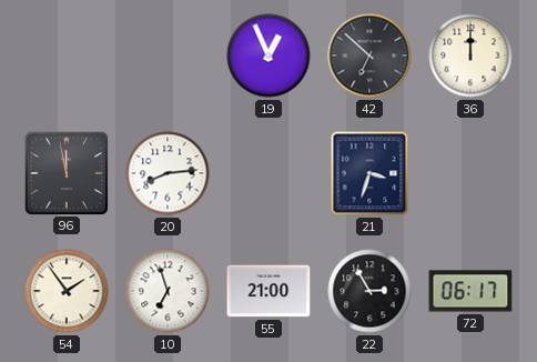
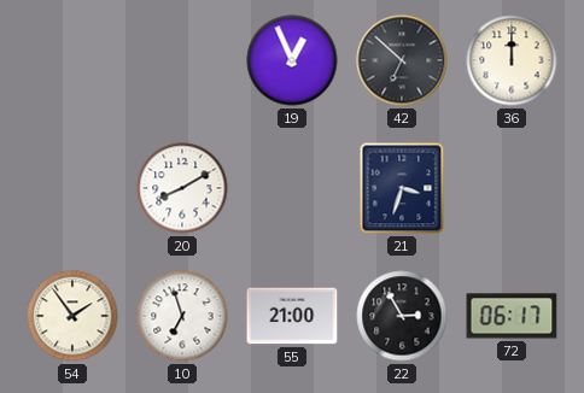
96: 11:58 -> none
20: 8:14 -> 8:10
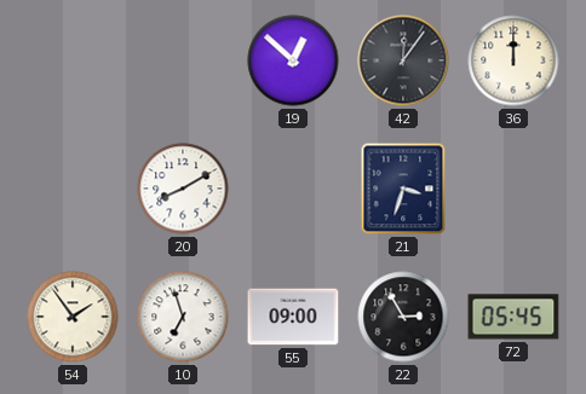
19: 12:56 -> 12:52
42: 6:52 -> 12:06
55: 21:00 -> 09:00
72: 06:17 -> 05:45
